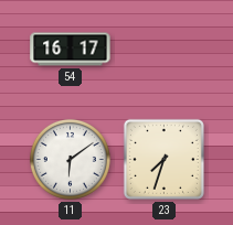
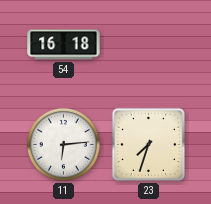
54: 16:17 -> 16:18
11: 6:09 -> 6:14
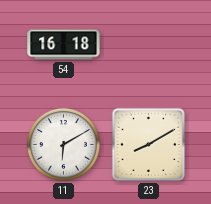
11: 6:14 -> 6:10
23: 7:33 -> 8:10
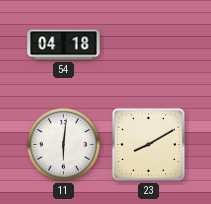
54: 16:18 -> 04:18
11: 6:10 -> 6:01
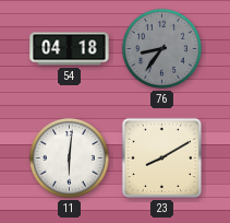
76: none -> 8:36
